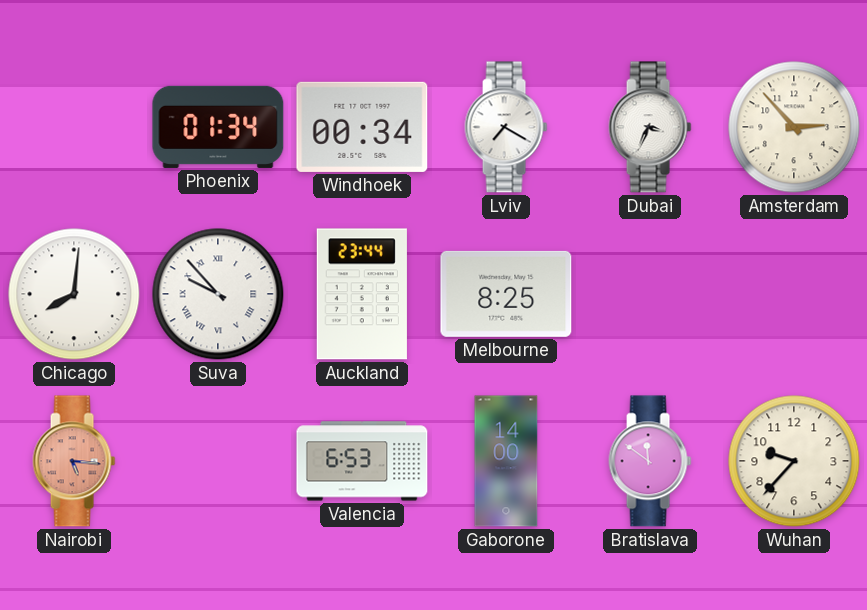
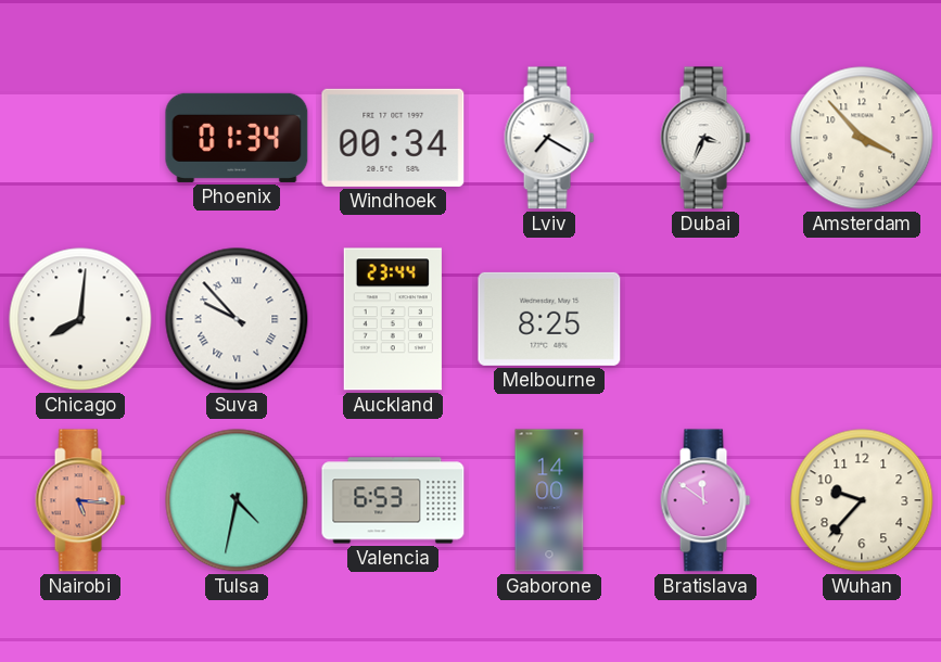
Amsterdam: 2:53 -> 3:53
Tulsa: none -> 4:32
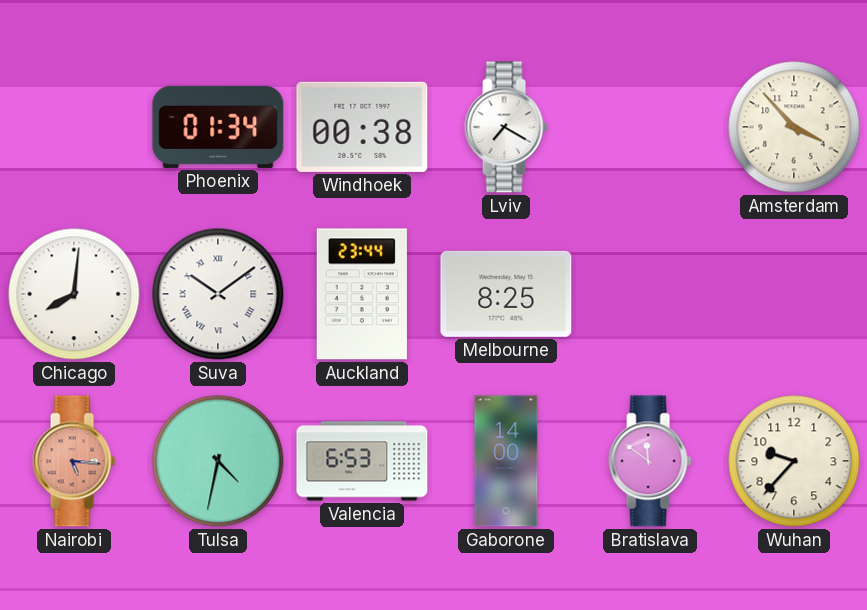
Windhoek: 00:34 -> 00:38
Dubai: 3:34 -> none
Suva: 9:53 -> 10:09
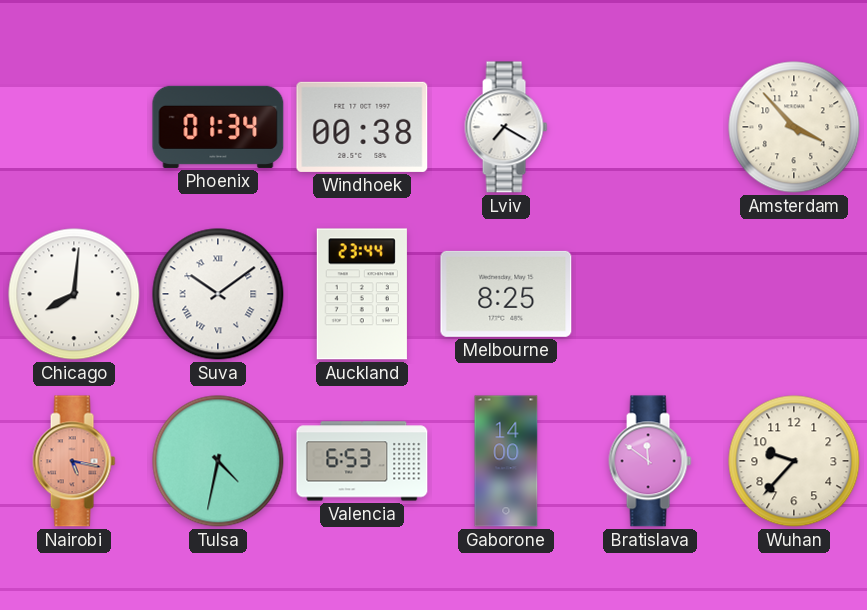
Nairobi: 5:16 -> 5:17
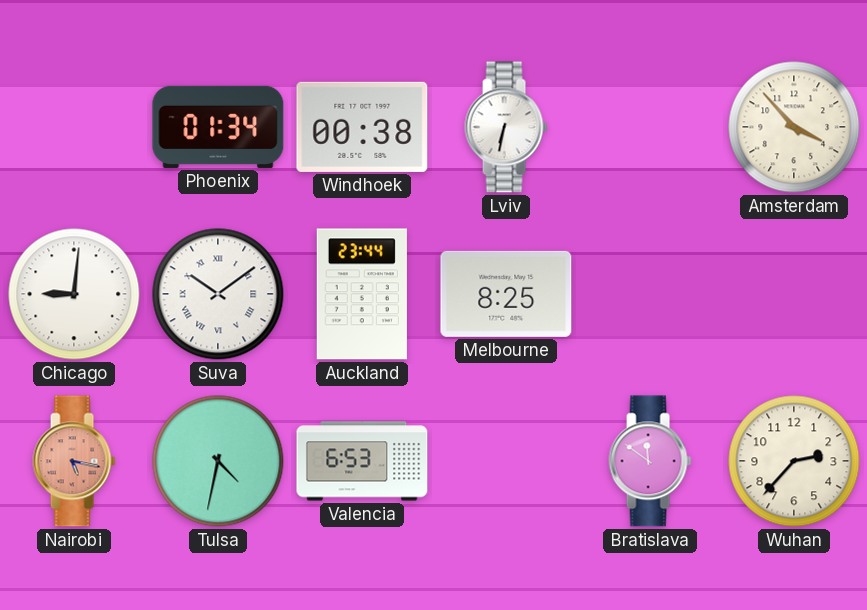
Lviv: 7:20 -> 6:32
Chicago: 8:01 -> 9:01
Gaborone: 14:00 -> none
Wuhan: 9:37 -> 2:37
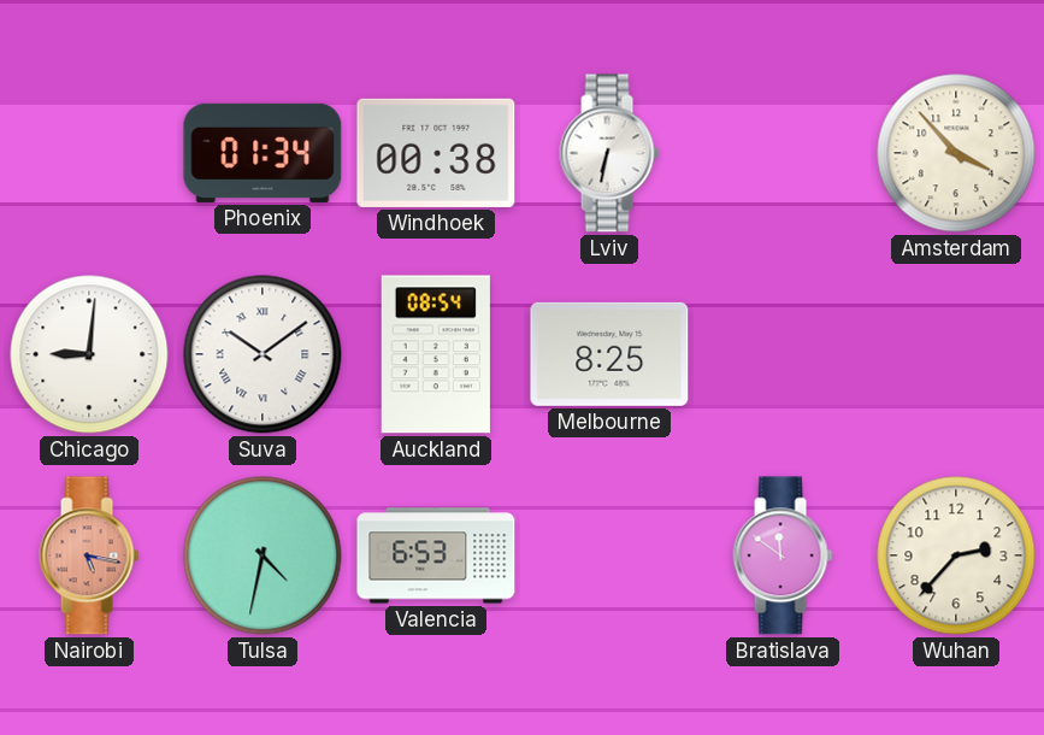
Auckland: 23:44 -> 08:54
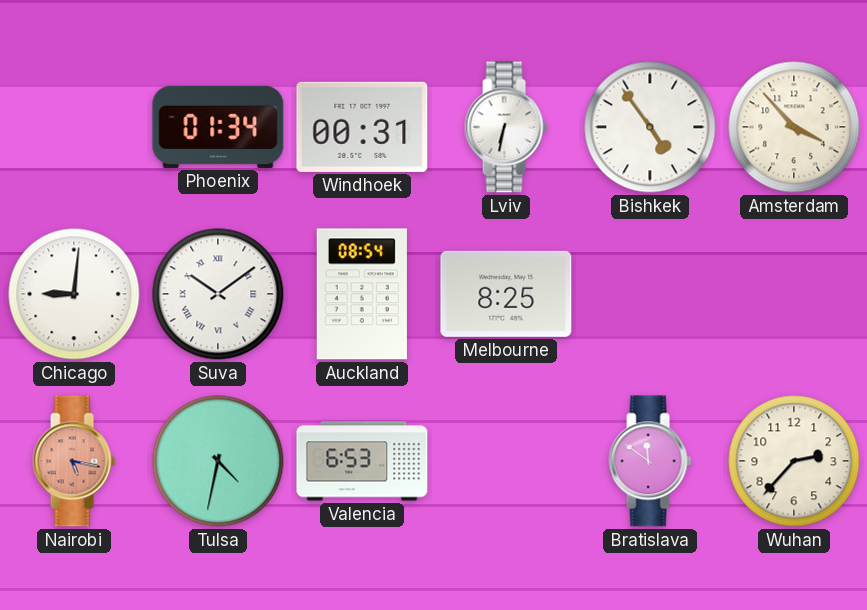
Windhoek: 00:38 -> 00:31
Bishkek: none -> 4:54
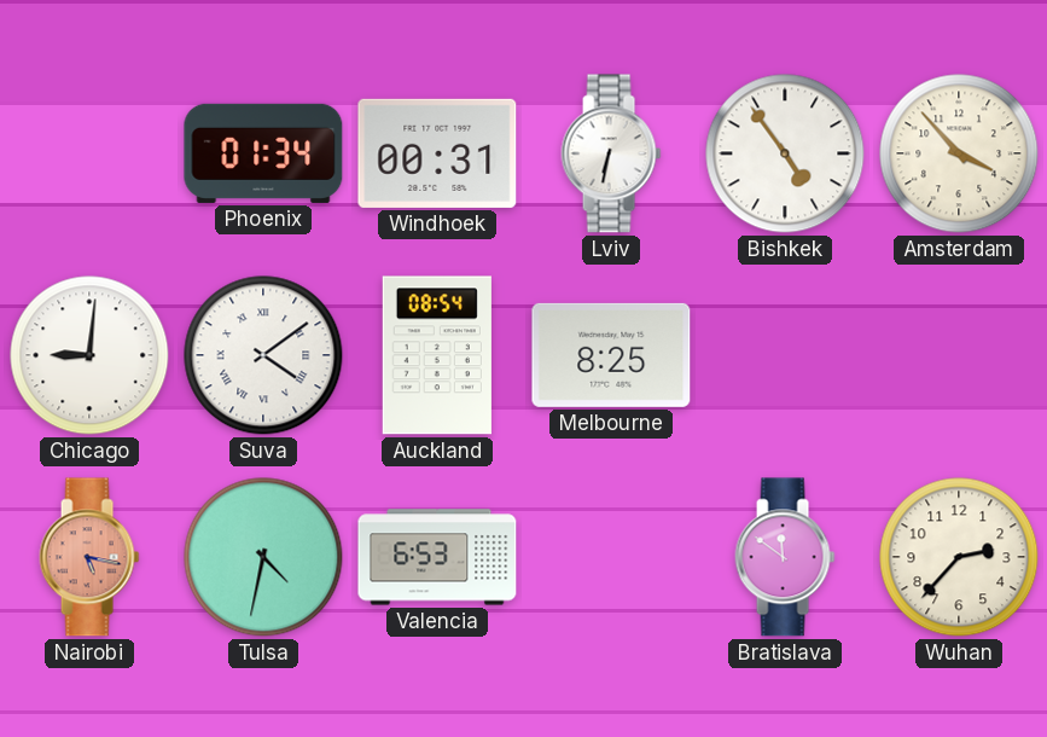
Suva: 10:09 -> 4:09
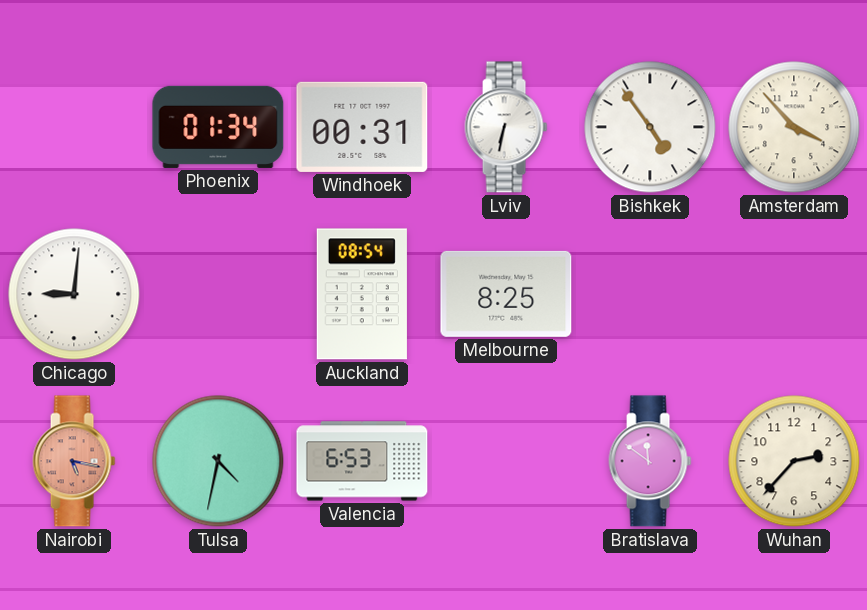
Suva: 4:09 -> none
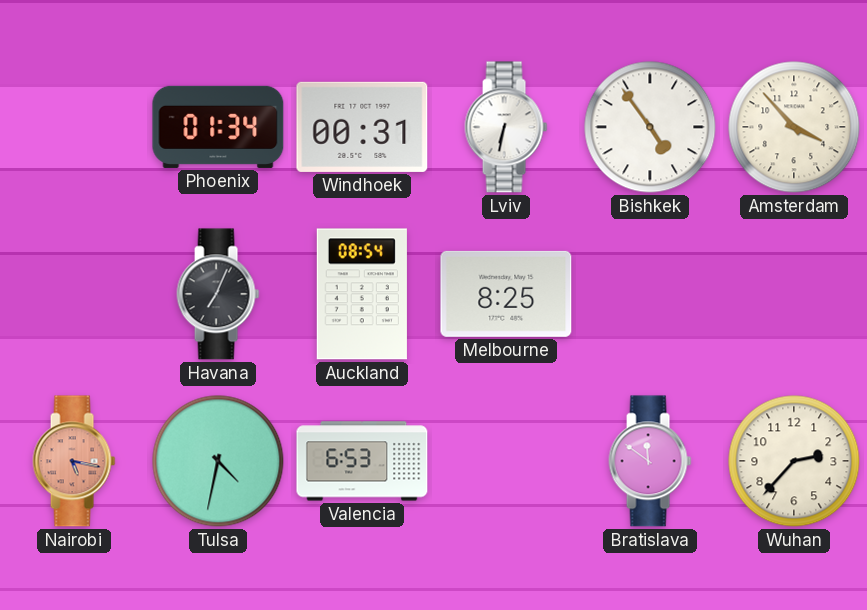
Chicago: 9:01 -> none
Havana: none -> 7:04
